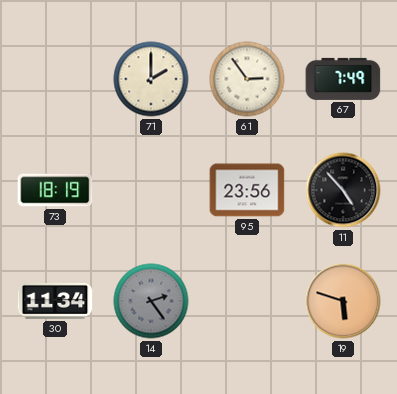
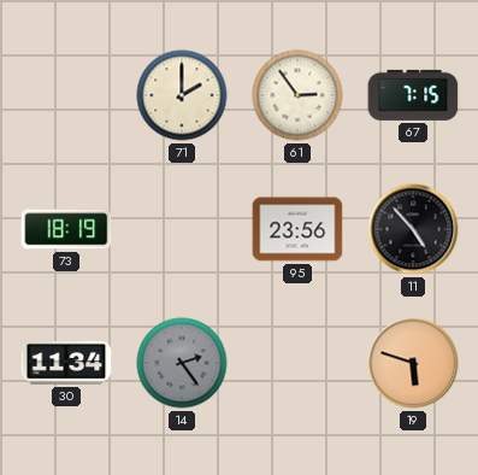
67: 7:49 -> 7:15
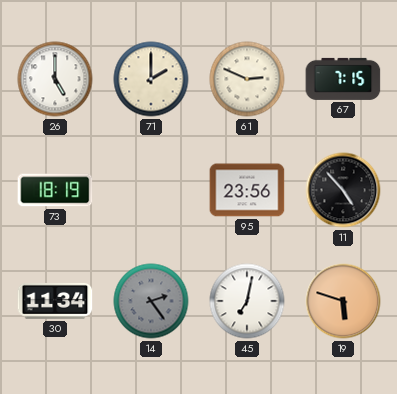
26: none -> 5:00
61: 2:54 -> 2:49
45: none -> 7:02
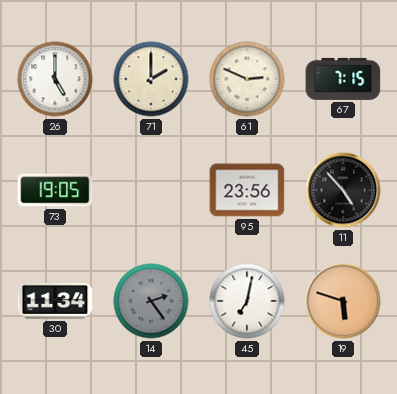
73: 18:19 -> 19:05
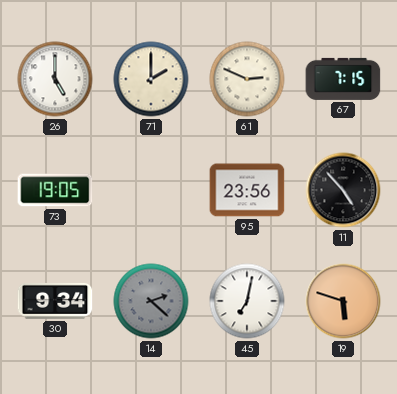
30: 11:34 -> 9:34
14: 2:24 -> 2:22
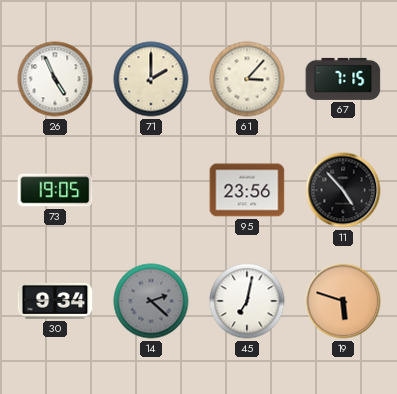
26: 5:00 -> 4:56
61: 2:49 -> 3:07
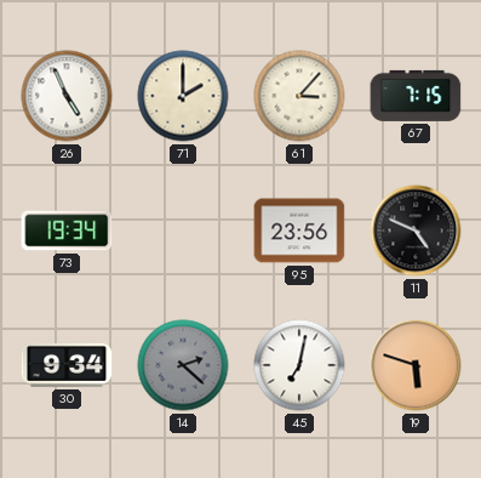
73: 19:05 -> 19:34
11: 4:53 -> 4:49
